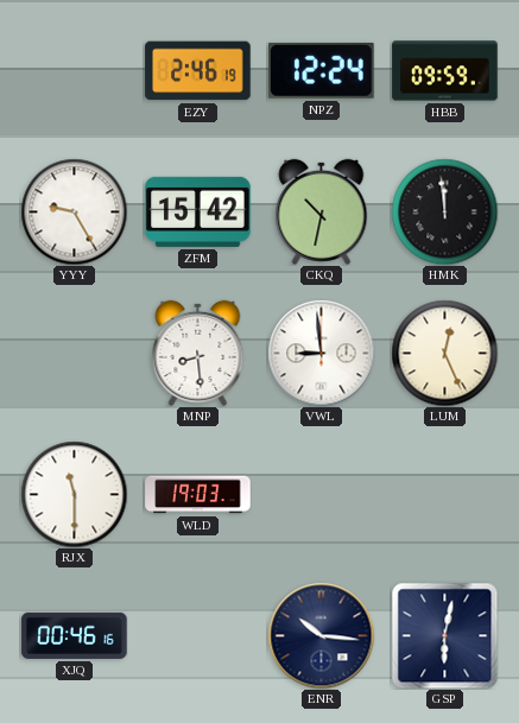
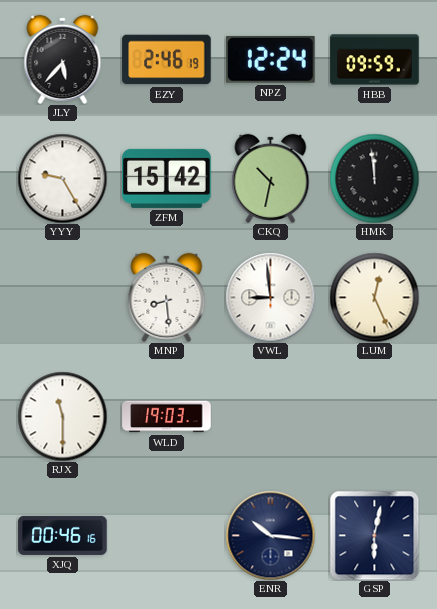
JLY: none -> 5:37
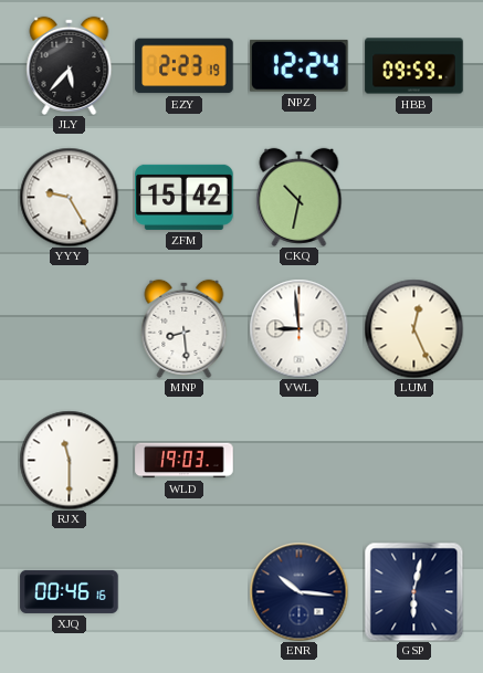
EZY: 2:46 -> 2:23
HMK: 11:59 -> none
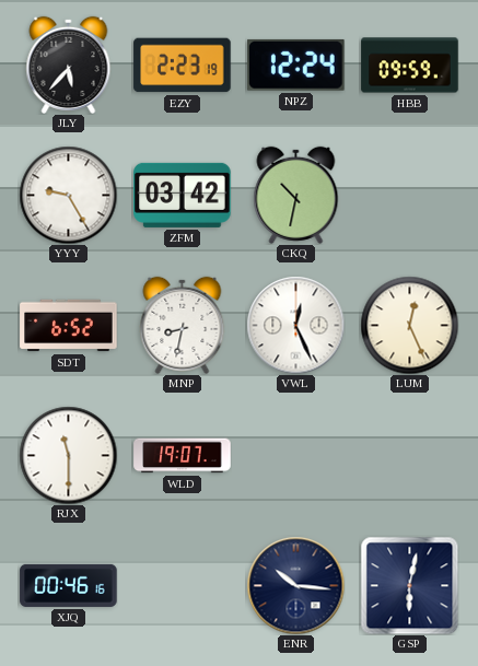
ZFM: 15:42 -> 03:42
SDT: none -> 6:52
MNP: 8:29 -> 8:32
VWL: 8:59 -> 12:26
WLD: 19:03 -> 19:07
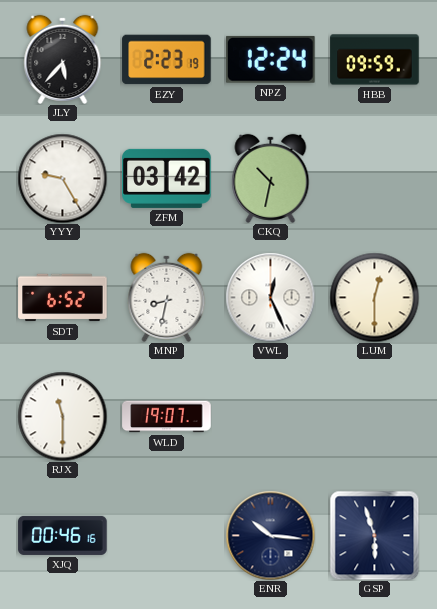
LUM: 12:26 -> 12:30
GSP: 6:02 -> 5:57
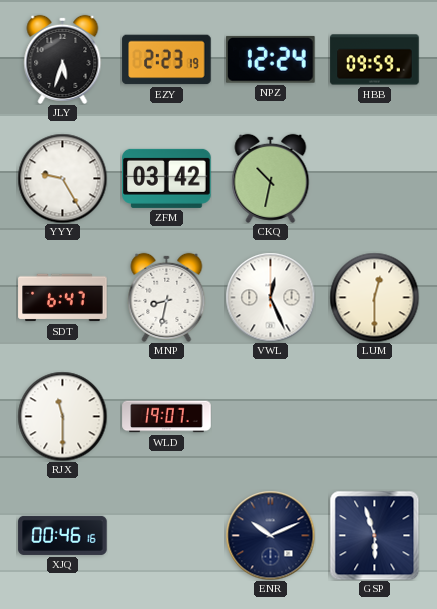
JLY: 5:37 -> 5:33
SDT: 6:52 -> 6:47
ENR: 10:16 -> 10:11
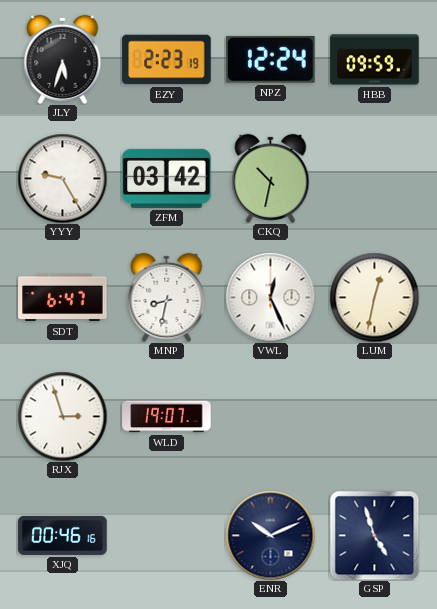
LUM: 12:30 -> 12:32
RJX: 11:30 -> 2:57
GSP: 5:57 -> 4:57
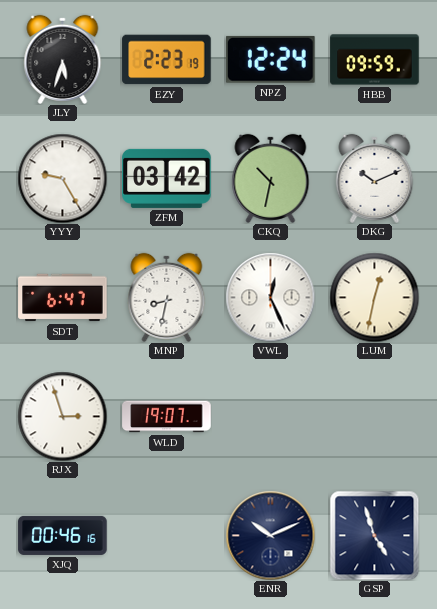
DKG: none -> 10:11
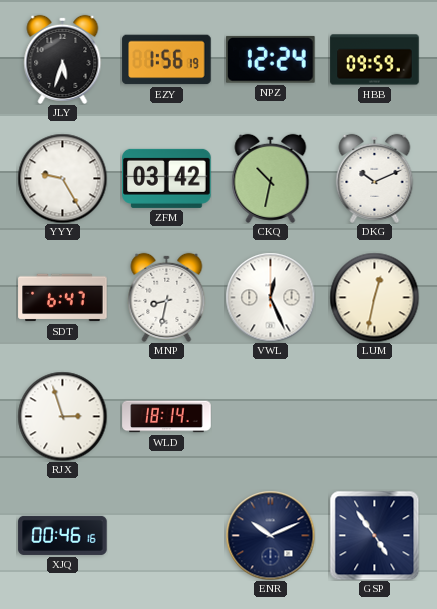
EZY: 2:23 -> 1:56
WLD: 19:07 -> 18:14
GSP: 4:57 -> 4:54
